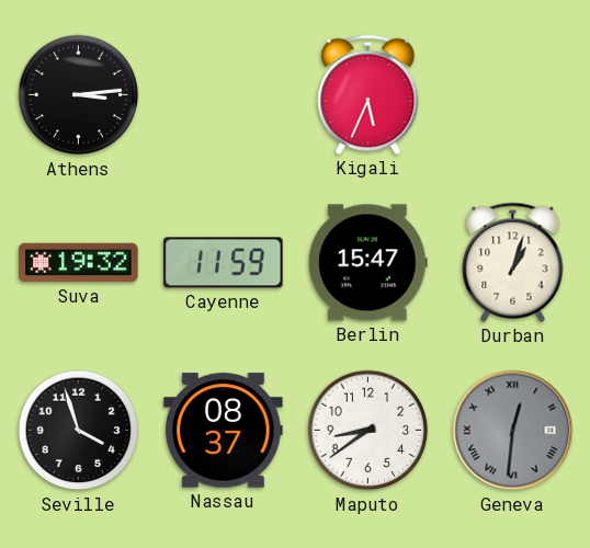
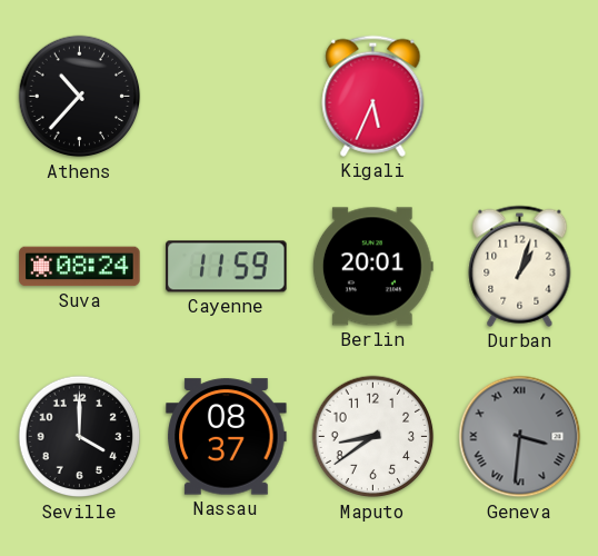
Athens: 3:14 -> 10:37
Suva: 19:32 -> 08:24
Berlin: 15:47 -> 20:01
Seville: 3:57 -> 4:00
Geneva: 12:31 -> 3:31
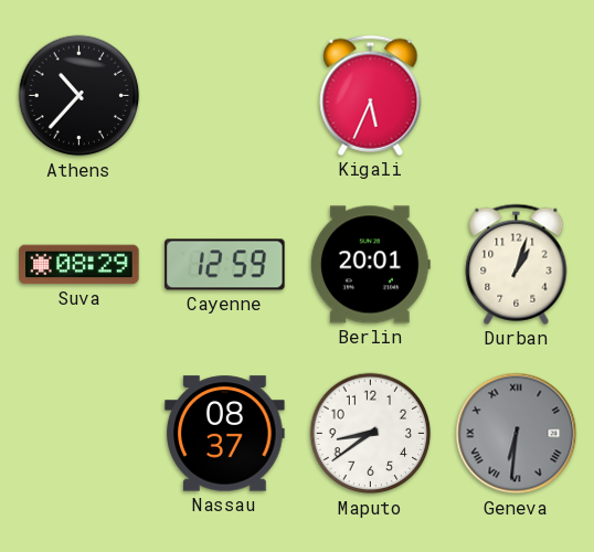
Suva: 08:24 -> 08:29
Cayenne: 11:59 -> 12:59
Seville: 4:00 -> none
Geneva: 3:31 -> 6:31
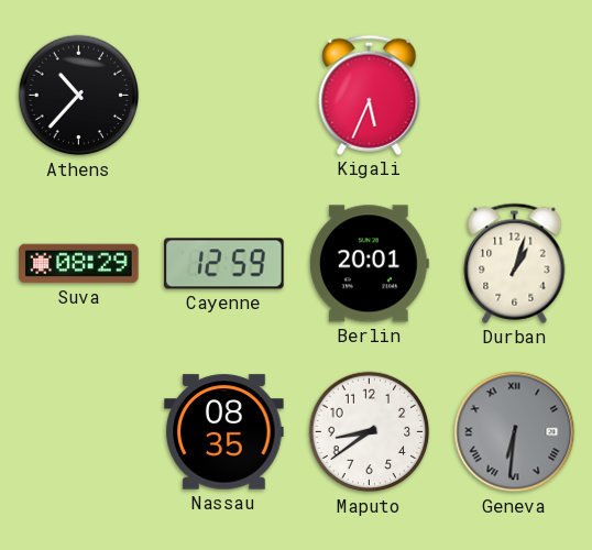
Nassau: 08:37 -> 08:35
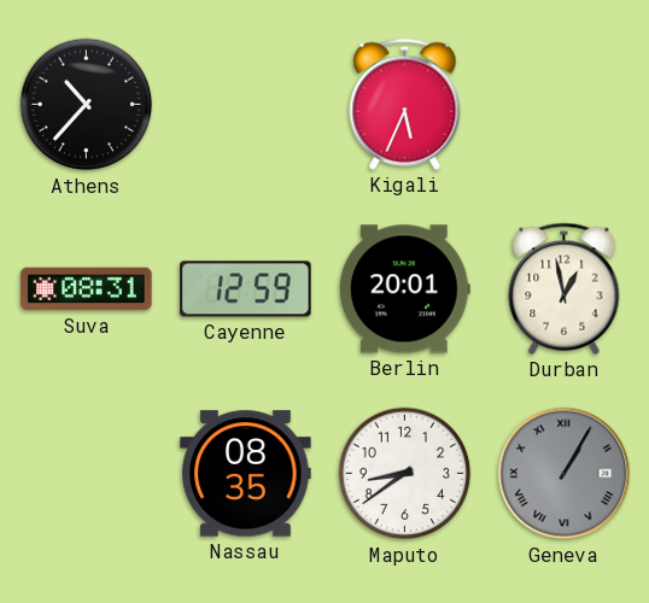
Suva: 08:29 -> 08:31
Durban: 1:03 -> 12:58
Geneva: 6:31 -> 1:05
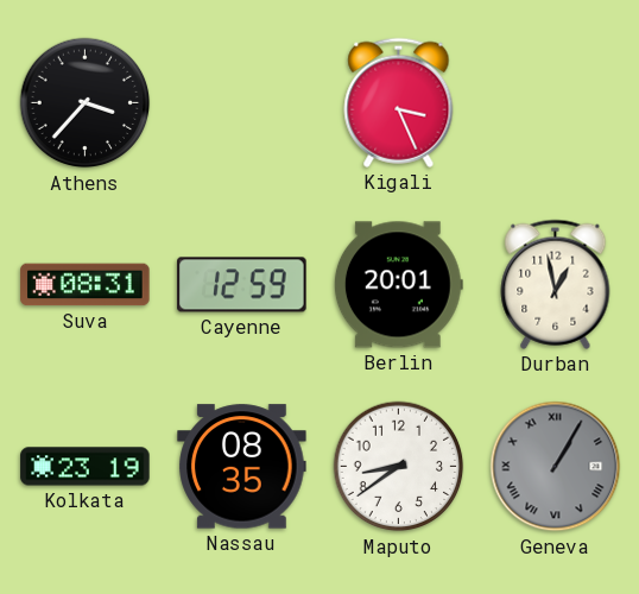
Athens: 10:37 -> 3:37
Kigali: 5:34 -> 3:26
Kolkata: none -> 23:19
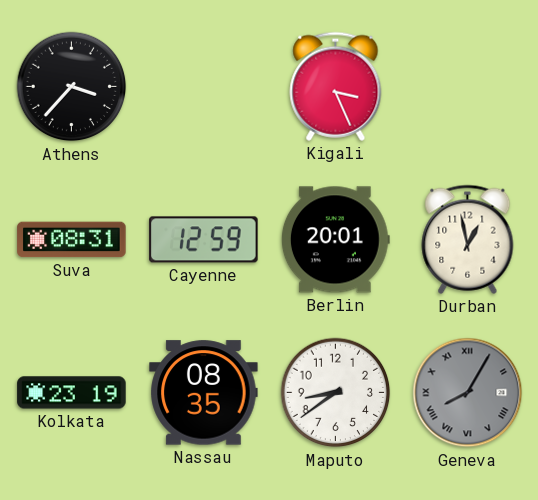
Geneva: 1:05 -> 8:05
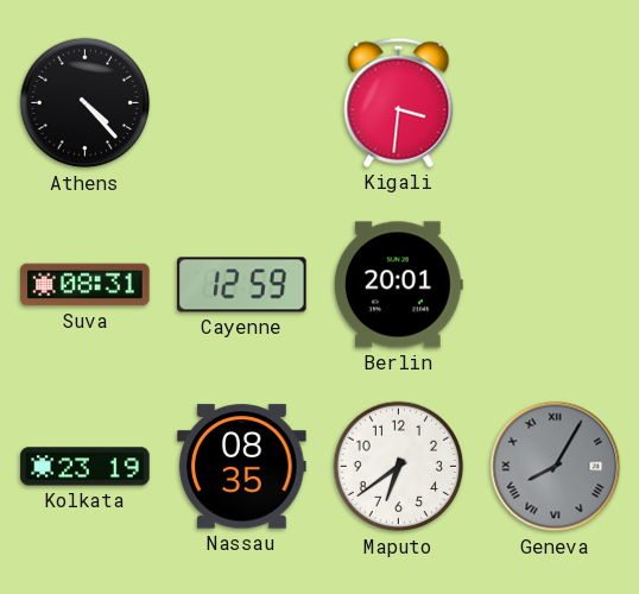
Athens: 3:37 -> 4:23
Kigali: 3:26 -> 3:31
Durban: 12:58 -> none
Maputo: 8:39 -> 6:39
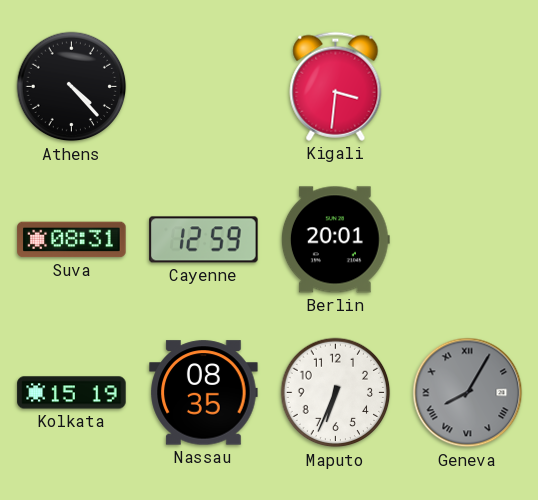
Kolkata: 23:19 -> 15:19
Maputo: 6:39 -> 6:34
